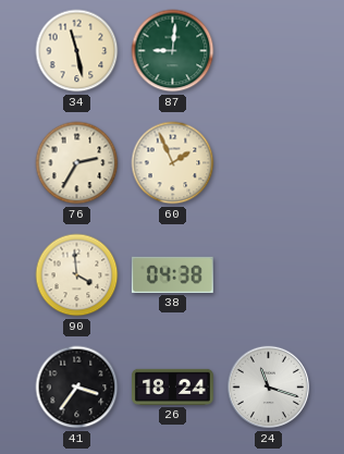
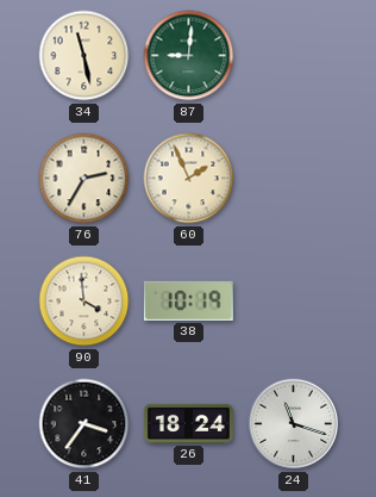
38: 04:38 -> 10:19
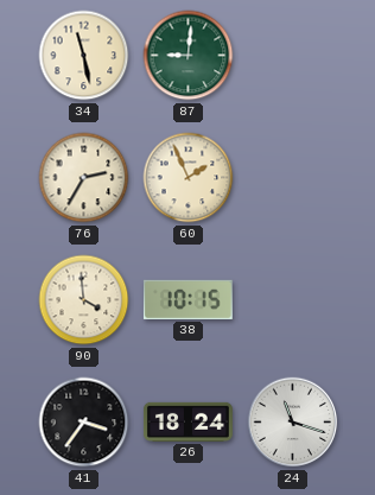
38: 10:19 -> 10:15
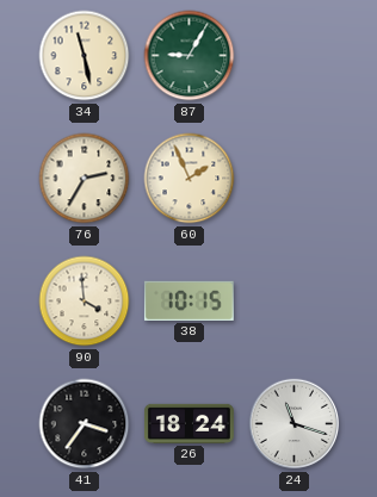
87: 9:01 -> 9:05
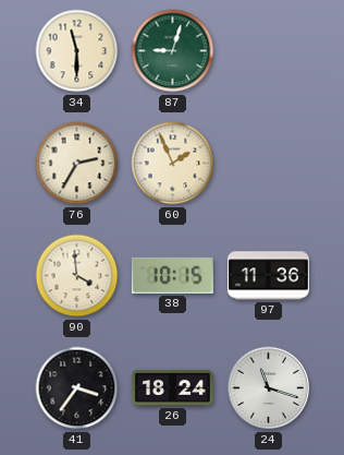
34: 11:28 -> 11:30
87: 9:05 -> 9:03
97: none -> 11:36
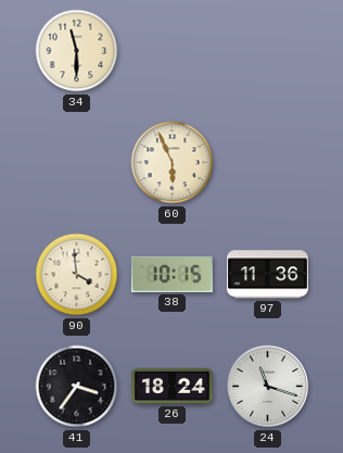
87: 9:03 -> none
76: 2:35 -> none
60: 1:56 -> 5:56
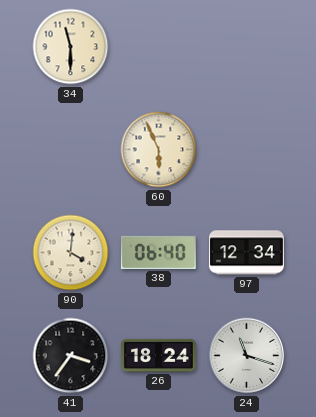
90: 3:59 -> 4:01
38: 10:15 -> 06:40
97: 11:36 -> 12:34
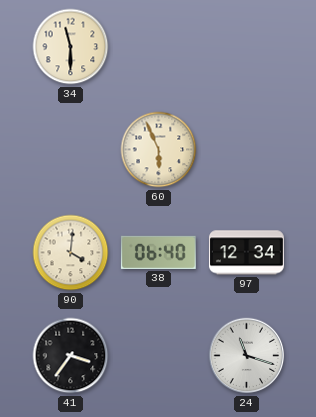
26: 18:24 -> none
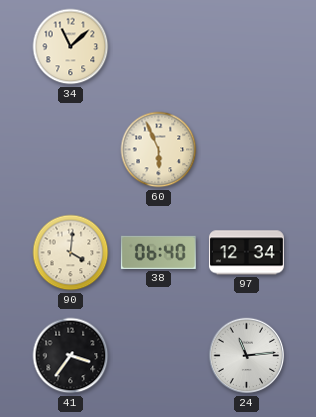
34: 11:30 -> 11:08
24: 11:18 -> 11:14
